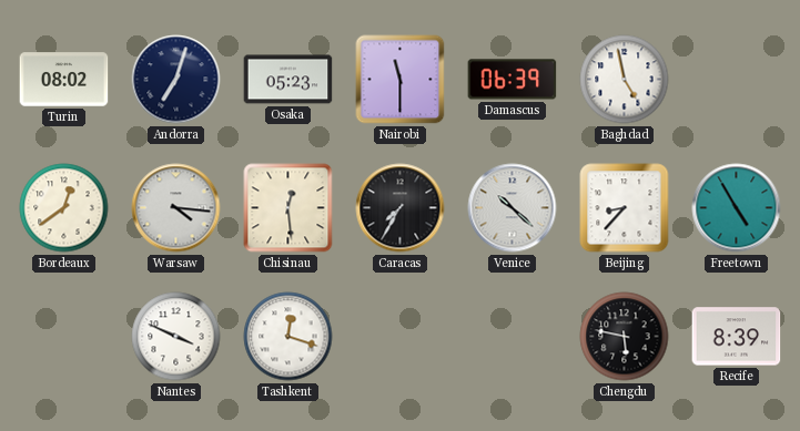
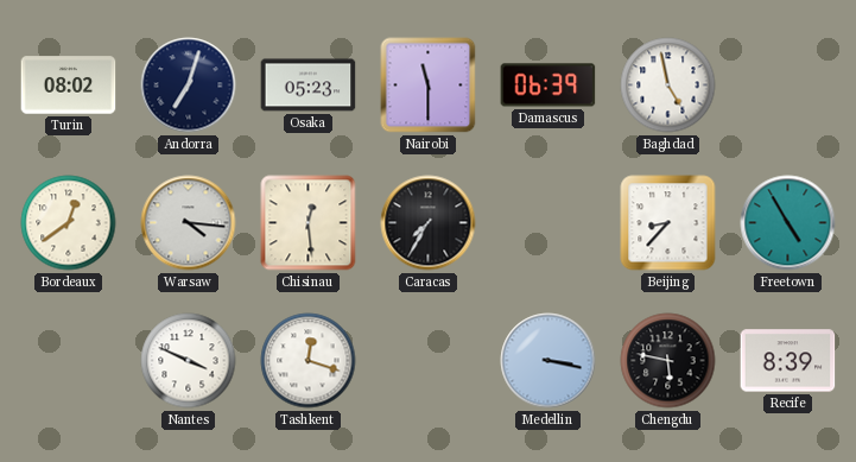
Venice: 10:22 -> none
Medellin: none -> 3:17
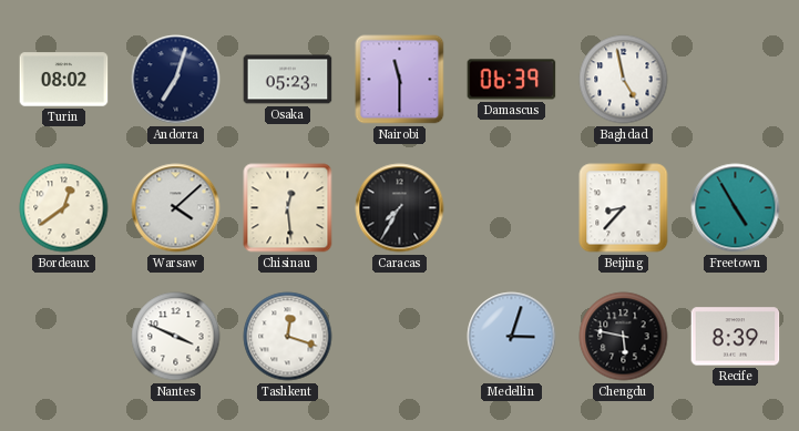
Warsaw: 4:16 -> 4:08
Medellin: 3:17 -> 3:03
